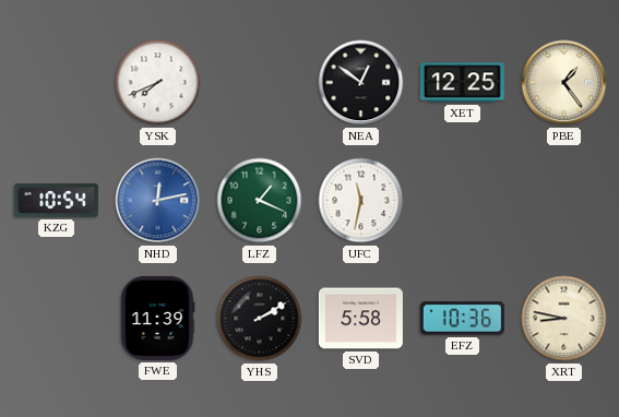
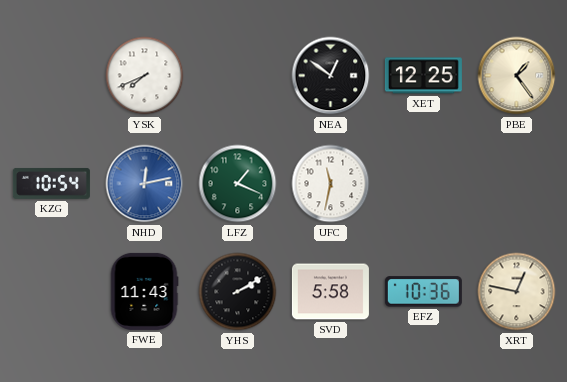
FWE: 11:39 -> 11:43
XRT: 8:47 -> 12:47
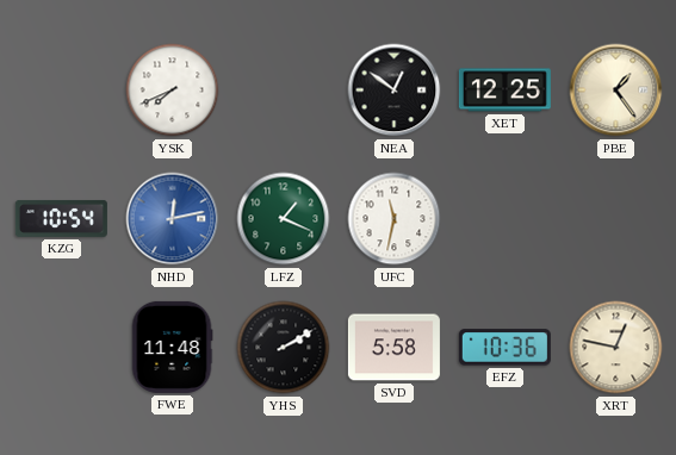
FWE: 11:43 -> 11:48
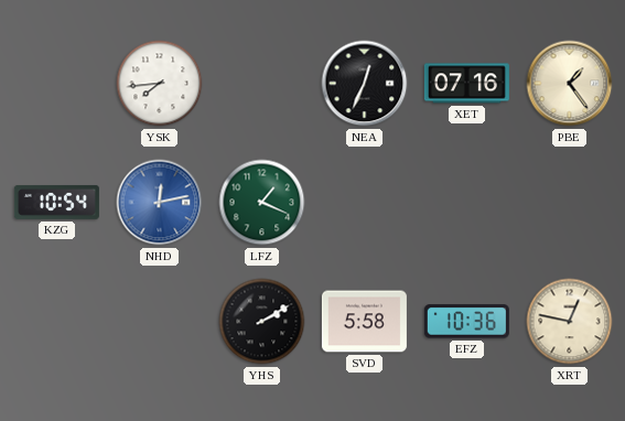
YSK: 7:41 -> 7:44
NEA: 12:51 -> 12:34
XET: 12:25 -> 07:16
UFC: 11:32 -> none
FWE: 11:48 -> none
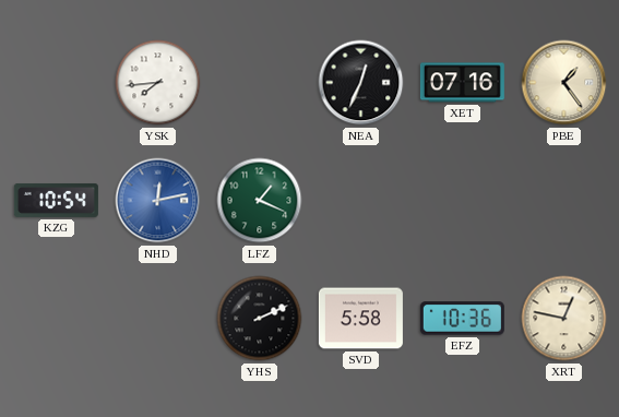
YHS: 2:10 -> 2:11
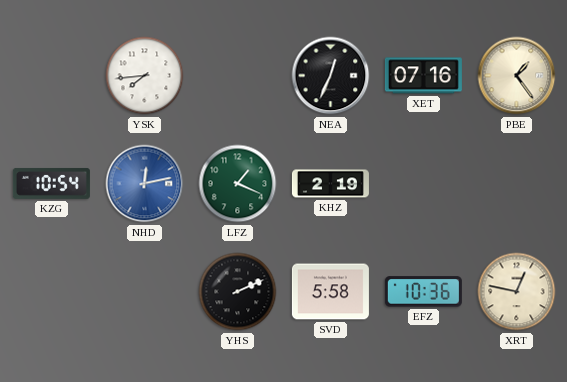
KHZ: none -> 2:19
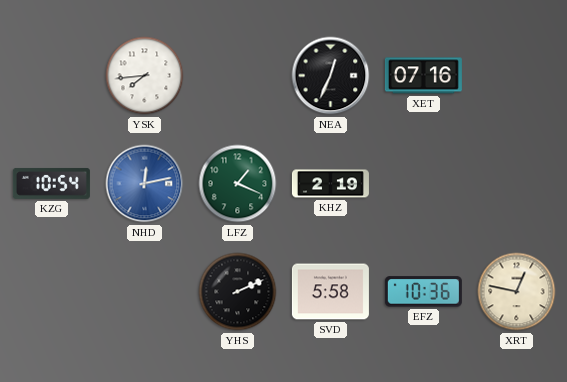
PBE: 1:24 -> none
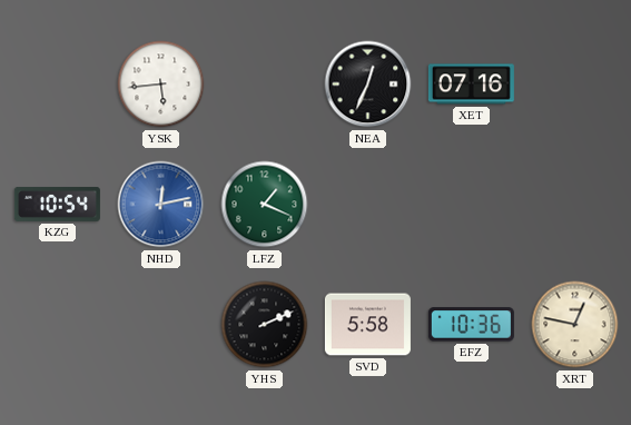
YSK: 7:44 -> 5:44
KHZ: 2:19 -> none
